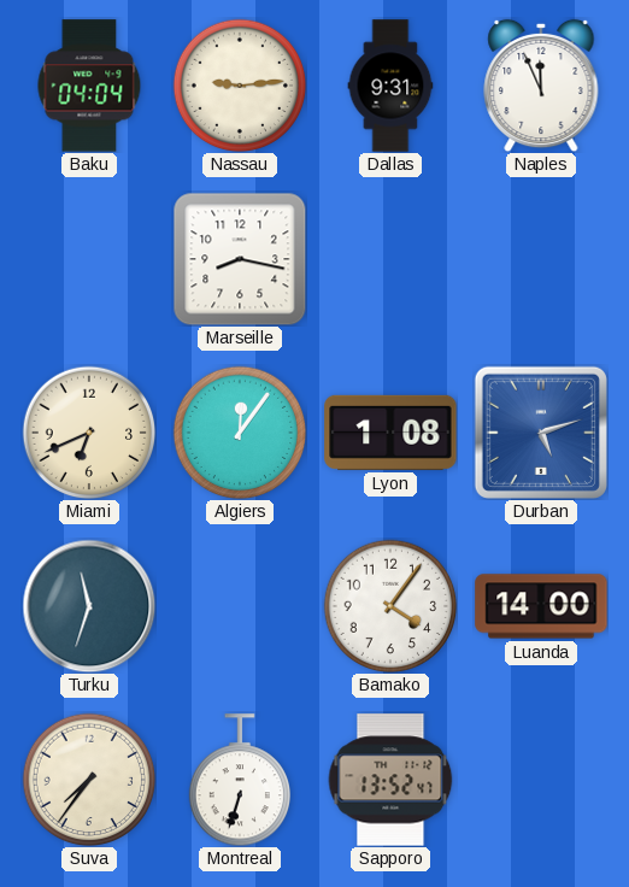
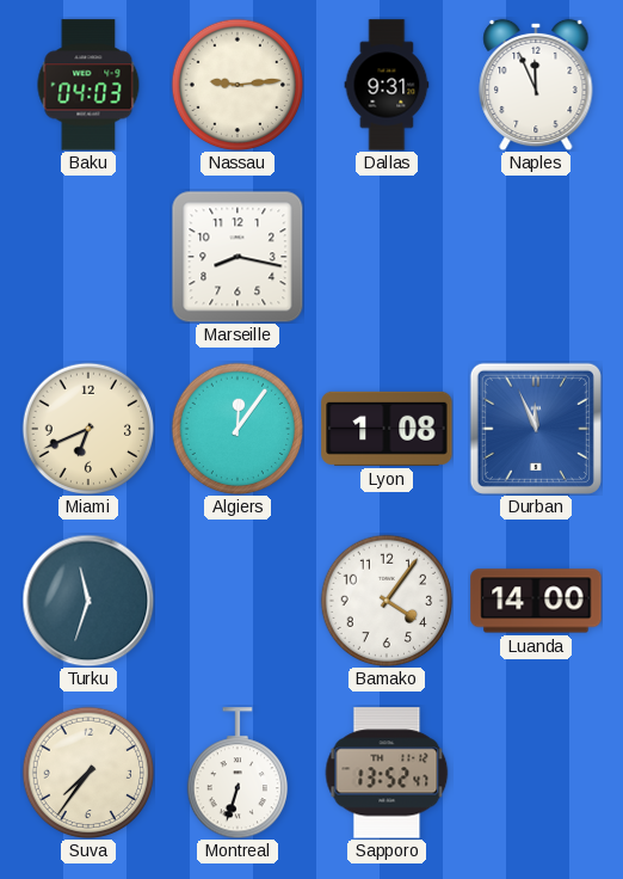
Baku: 04:04 -> 04:03
Durban: 5:12 -> 11:56
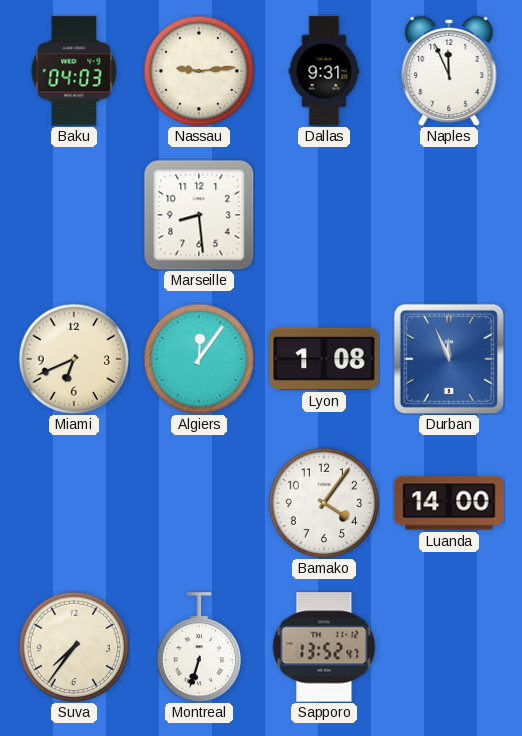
Marseille: 8:17 -> 8:29
Turku: 11:33 -> none
